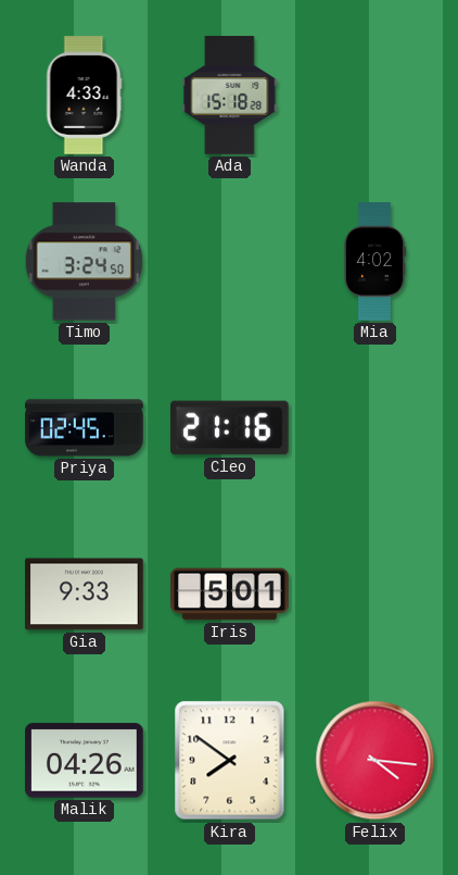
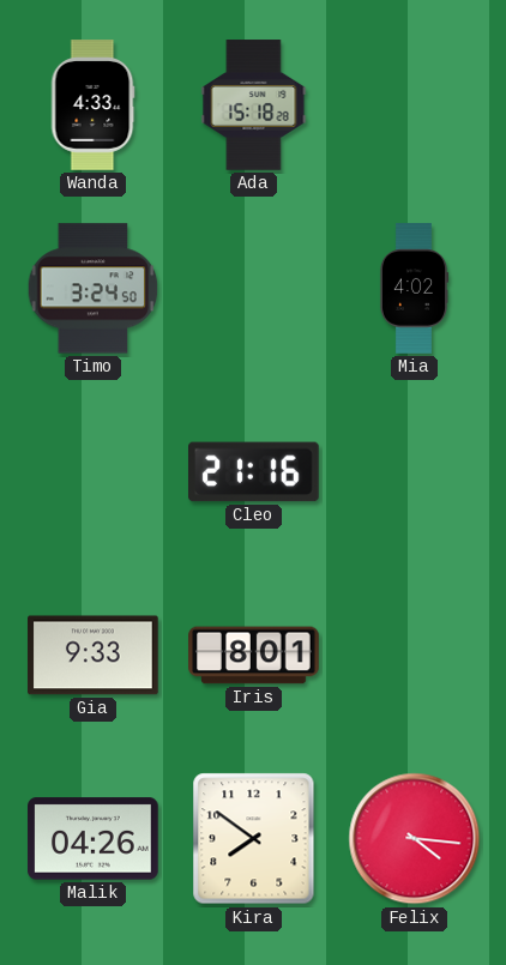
Priya: 02:45 -> none
Iris: 5:01 -> 8:01
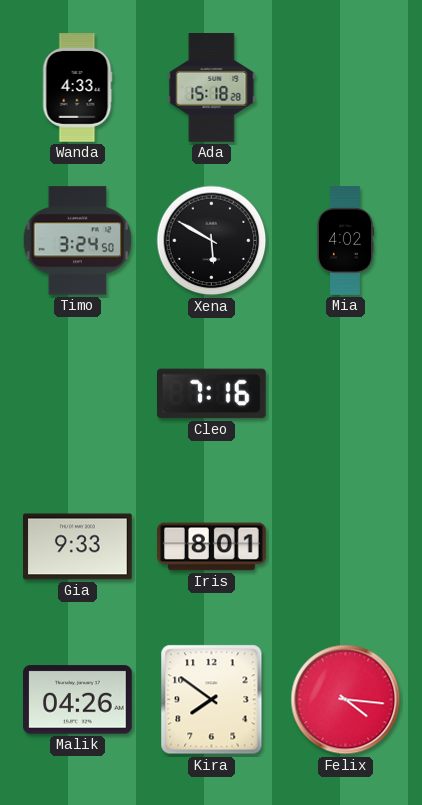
Xena: none -> 5:50
Cleo: 21:16 -> 7:16
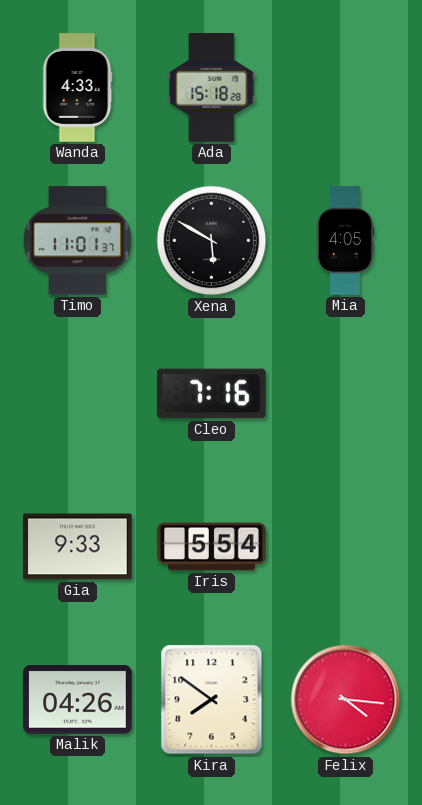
Timo: 3:24 -> 11:01
Mia: 4:02 -> 4:05
Iris: 8:01 -> 5:54
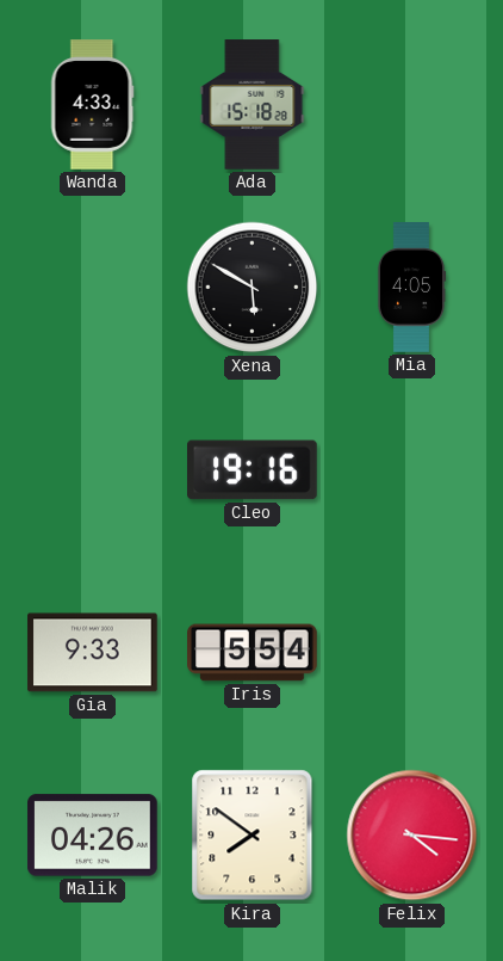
Timo: 11:01 -> none
Cleo: 7:16 -> 19:16
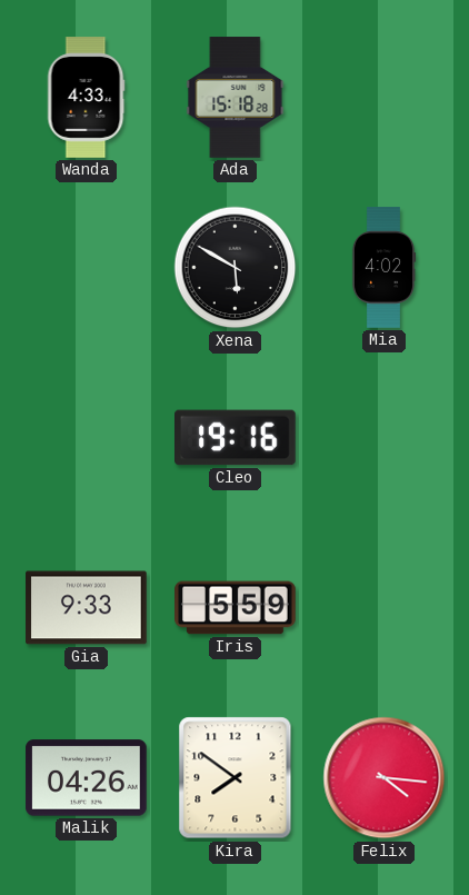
Mia: 4:05 -> 4:02
Iris: 5:54 -> 5:59
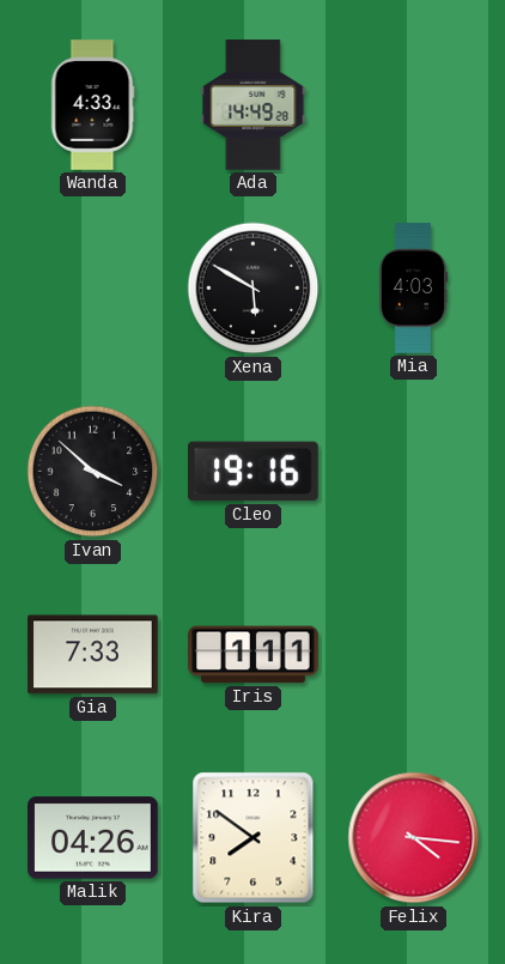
Ada: 15:18 -> 14:49
Mia: 4:02 -> 4:03
Ivan: none -> 3:52
Gia: 9:33 -> 7:33
Iris: 5:59 -> 1:11
